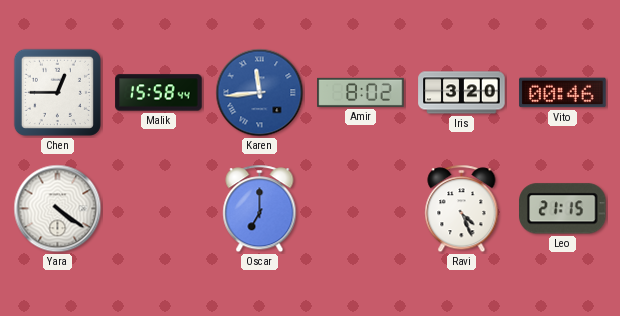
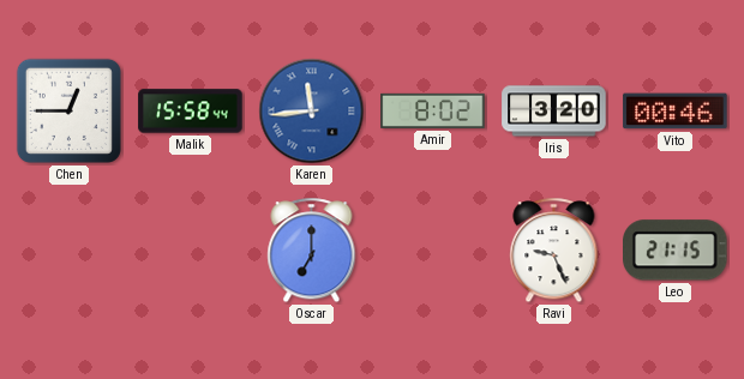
Yara: 4:21 -> none
Ravi: 4:26 -> 9:26
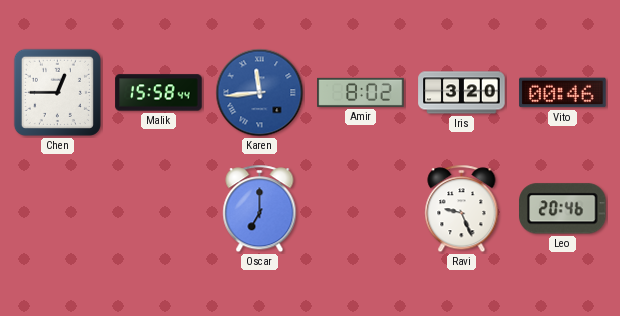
Leo: 21:15 -> 20:46
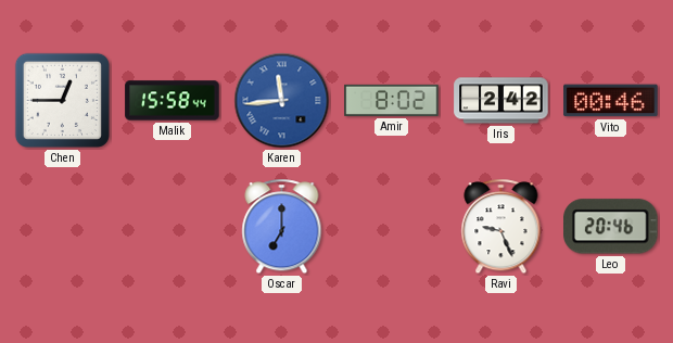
Iris: 3:20 -> 2:42
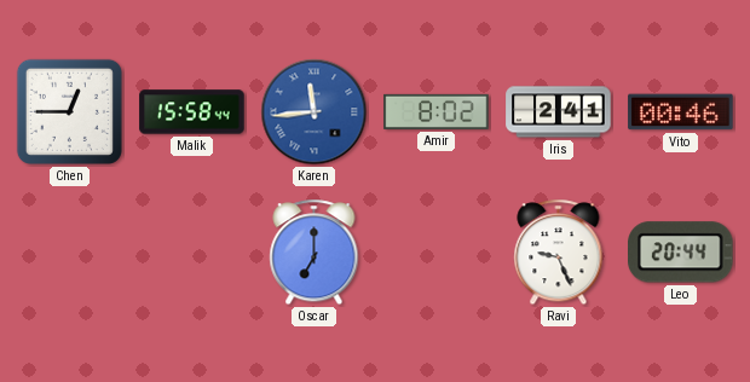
Iris: 2:42 -> 2:41
Leo: 20:46 -> 20:44
